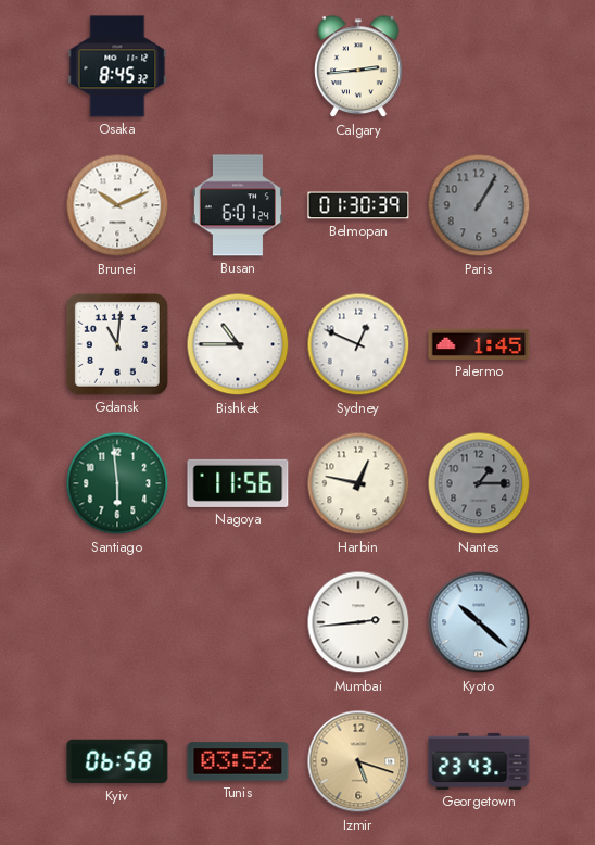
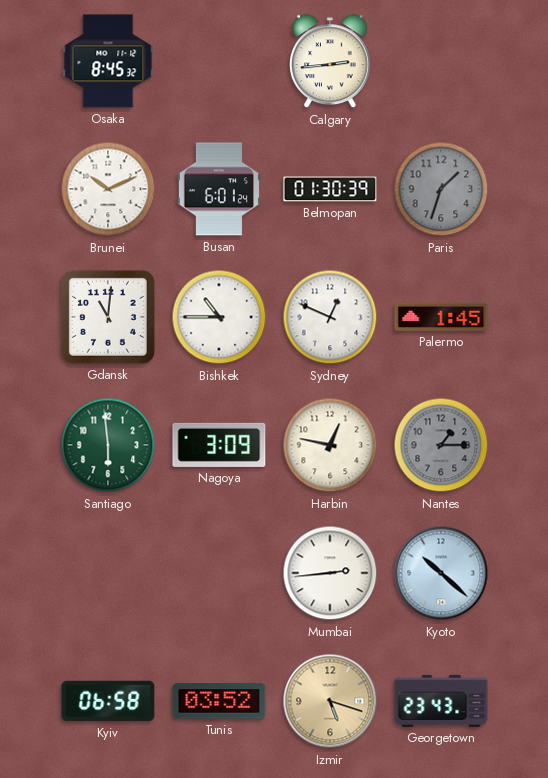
Paris: 1:05 -> 1:33
Nagoya: 11:56 -> 3:09
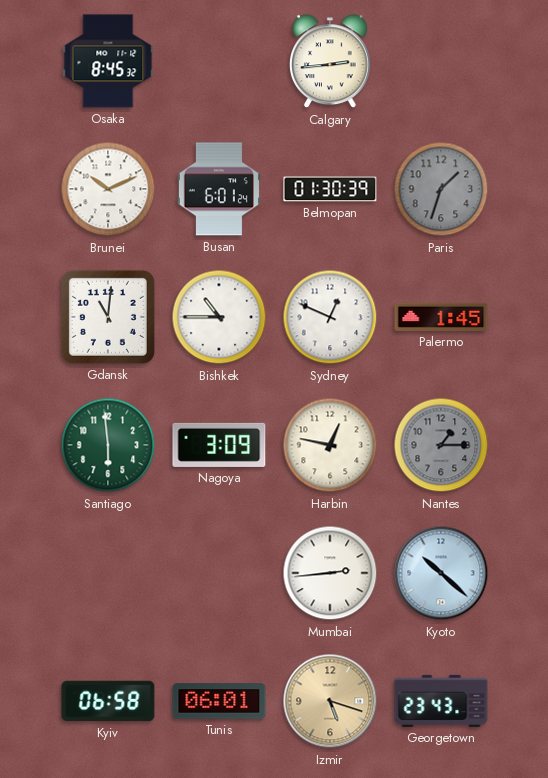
Tunis: 03:52 -> 06:01
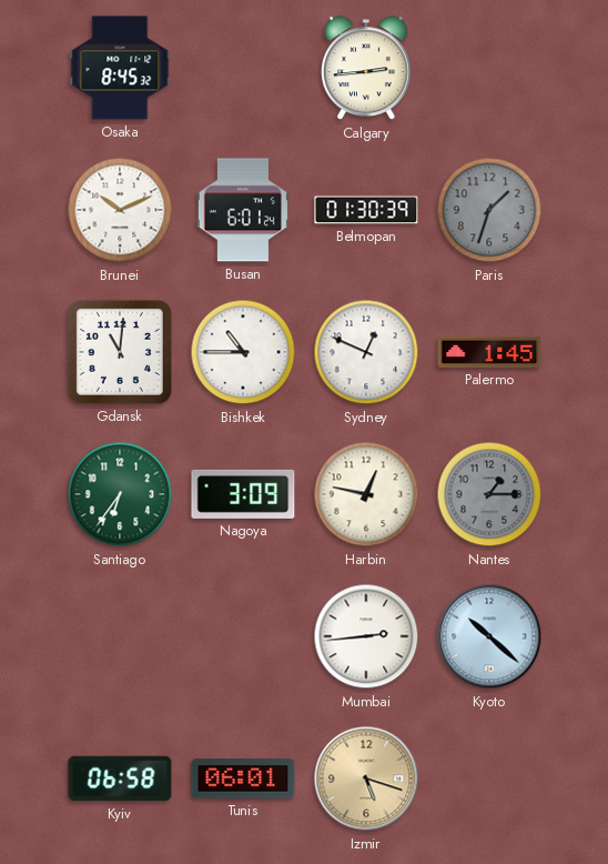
Santiago: 5:59 -> 6:36
Georgetown: 23:43 -> none
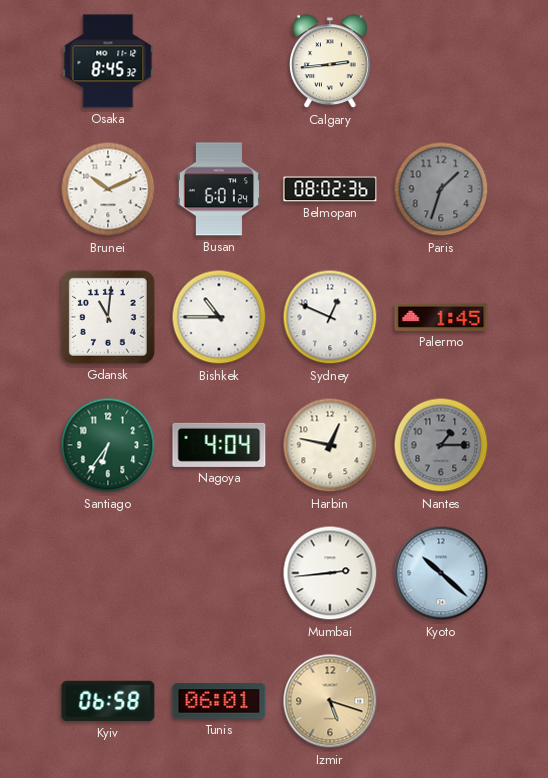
Belmopan: 01:30 -> 08:02
Nagoya: 3:09 -> 4:04
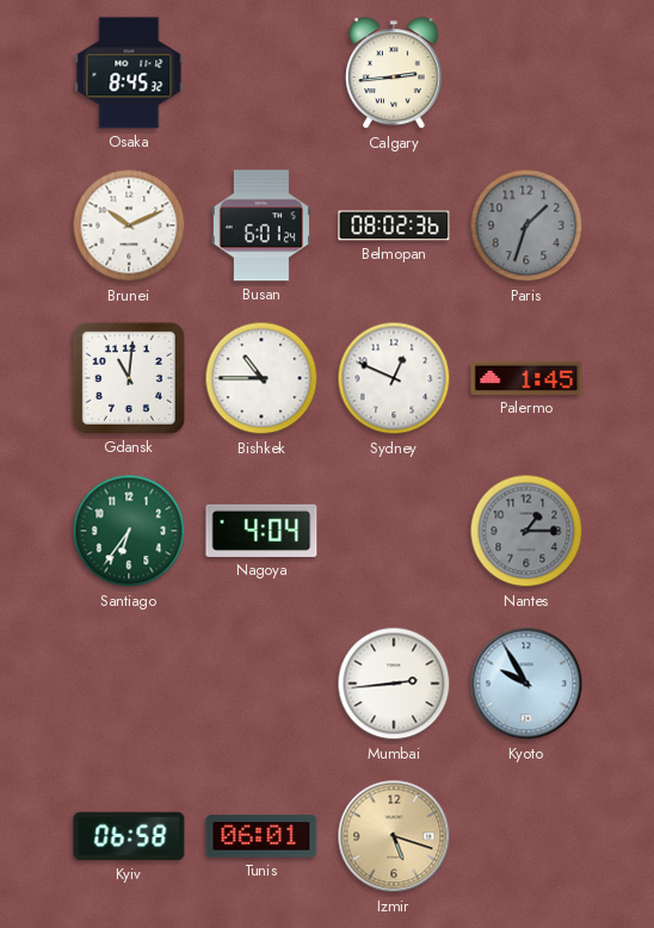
Harbin: 12:47 -> none
Kyoto: 10:22 -> 9:55
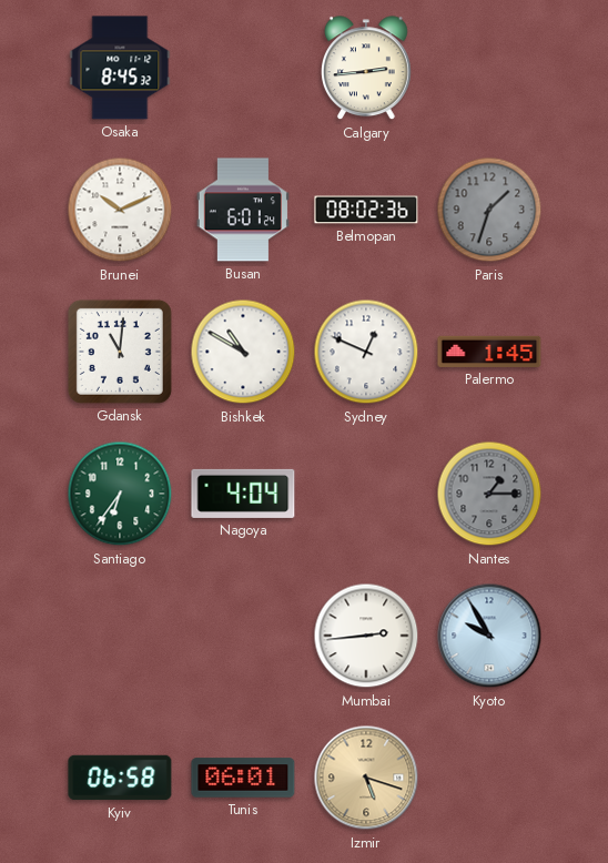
Bishkek: 10:45 -> 10:50
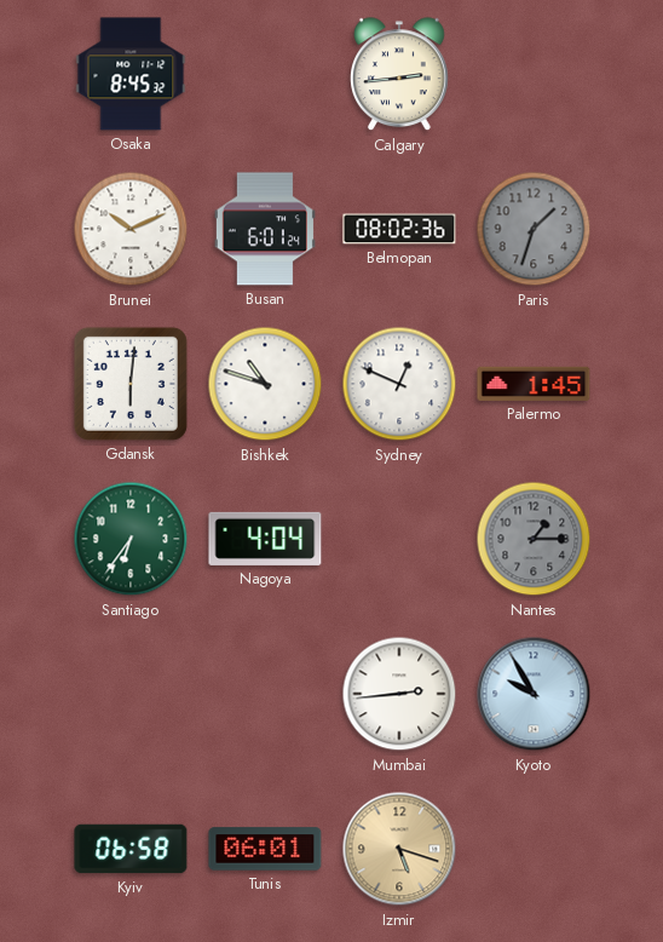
Gdansk: 11:01 -> 6:01
Bishkek: 10:50 -> 10:48
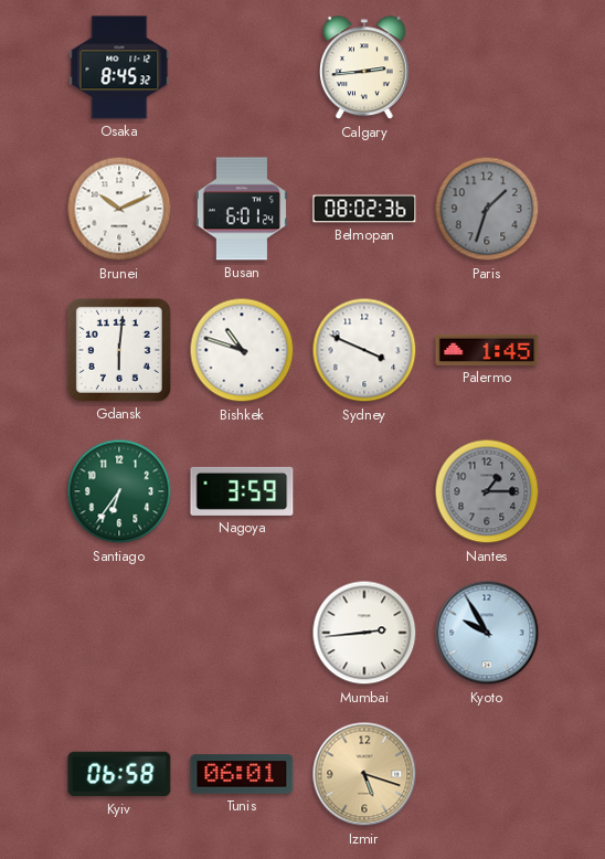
Sydney: 12:49 -> 3:49
Nagoya: 4:04 -> 3:59
